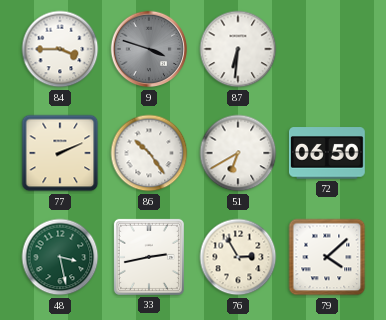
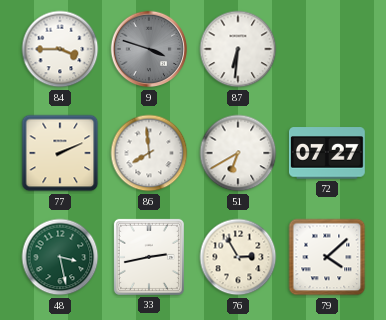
86: 10:24 -> 7:59
72: 06:50 -> 07:27
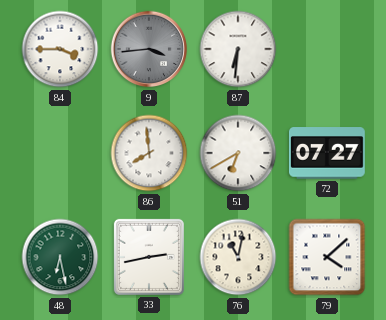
9: 3:48 -> 3:44
77: 2:11 -> none
48: 3:28 -> 6:28
76: 2:55 -> 11:02
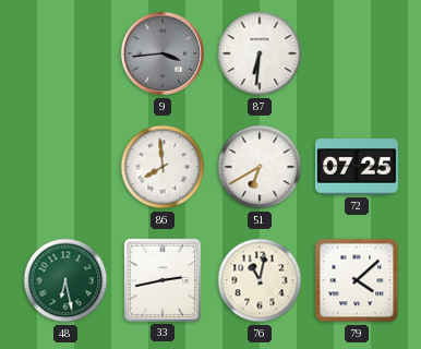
84: 3:45 -> none
72: 07:27 -> 07:25
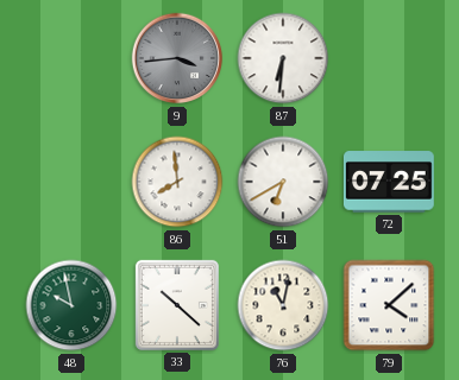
48: 6:28 -> 9:58
33: 2:43 -> 10:22
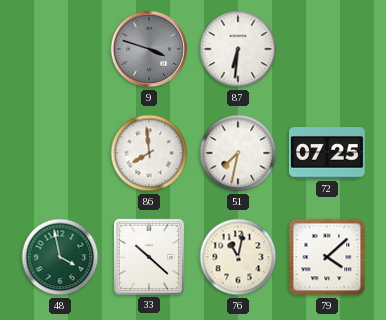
9: 3:44 -> 3:48
51: 6:40 -> 7:32
48: 9:58 -> 3:58
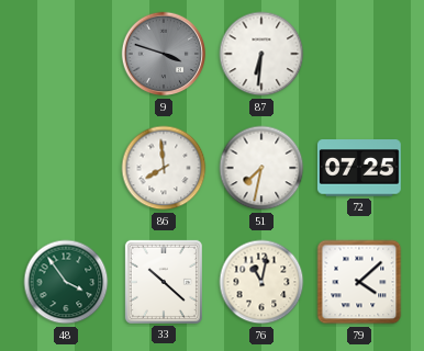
48: 3:58 -> 3:54
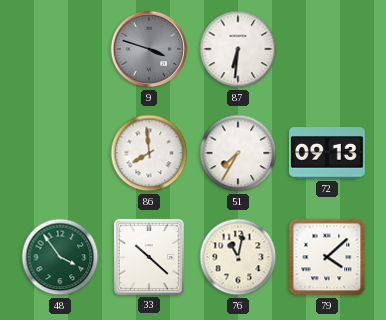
51: 7:32 -> 7:35
72: 07:25 -> 09:13
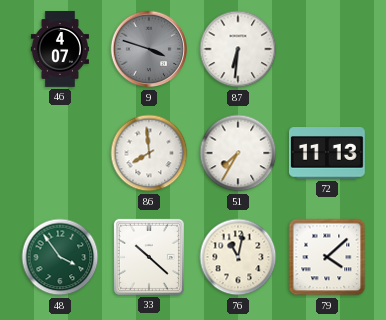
46: none -> 4:07
72: 09:13 -> 11:13
